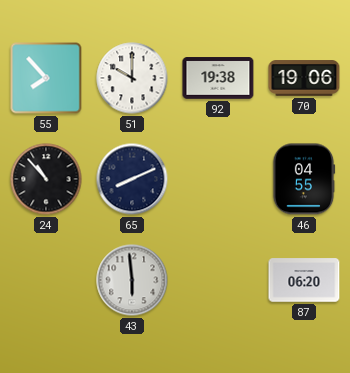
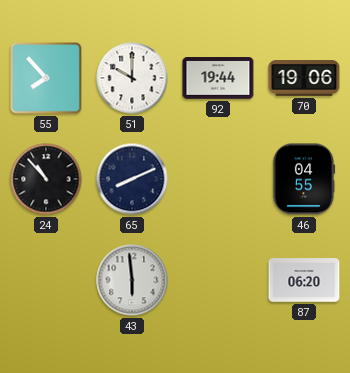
92: 19:38 -> 19:44
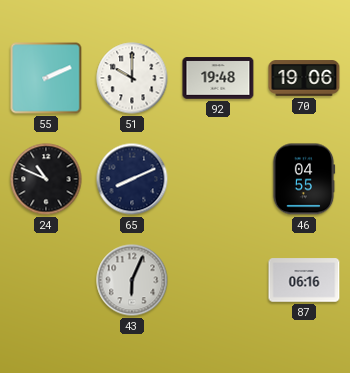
55: 7:53 -> 2:11
92: 19:44 -> 19:48
24: 10:53 -> 10:49
43: 5:59 -> 6:04
87: 06:20 -> 06:16
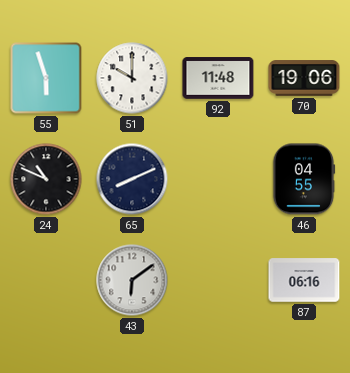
55: 2:11 -> 5:57
92: 19:48 -> 11:48
43: 6:04 -> 6:09
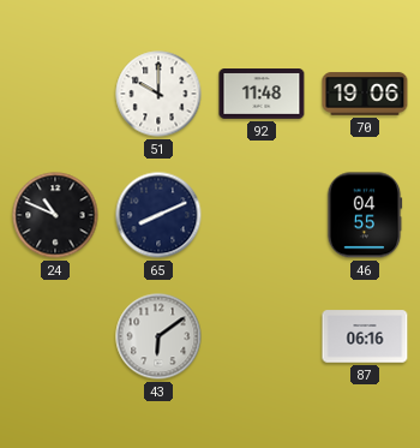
55: 5:57 -> none
